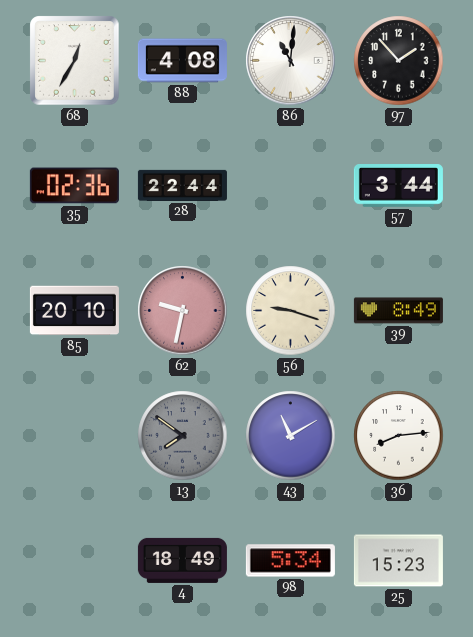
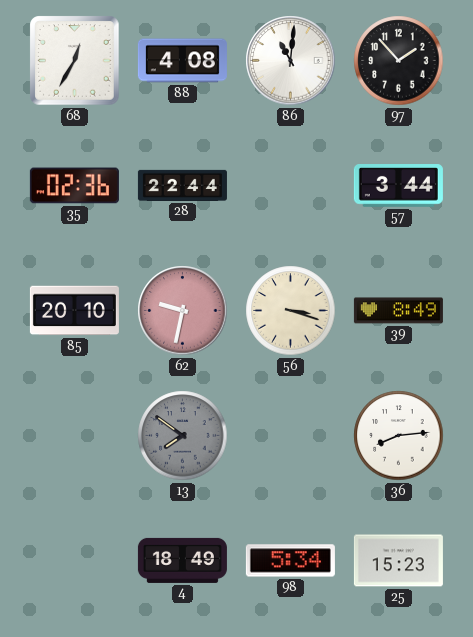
56: 9:18 -> 3:18
43: 11:10 -> none
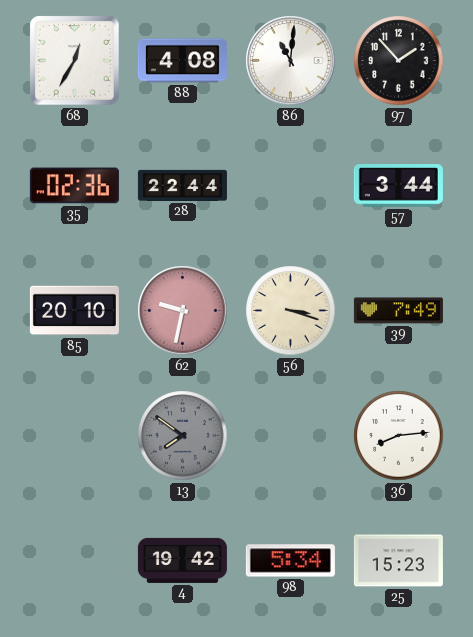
39: 8:49 -> 7:49
4: 18:49 -> 19:42
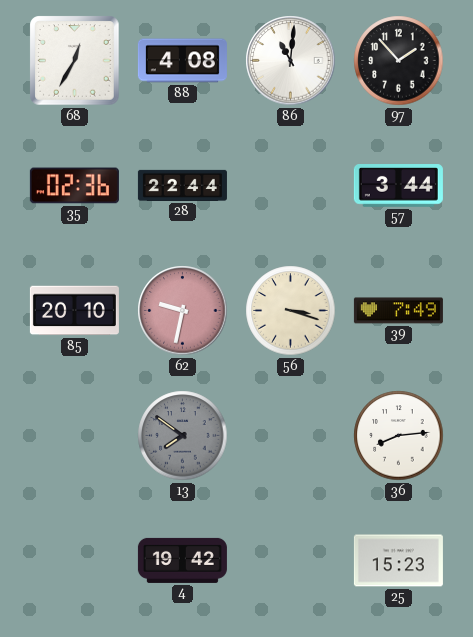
98: 5:34 -> none
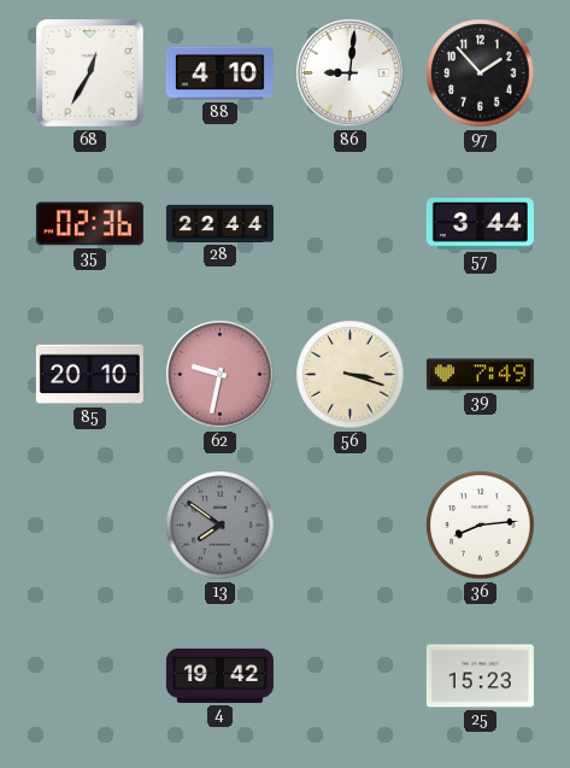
88: 4:08 -> 4:10
86: 11:01 -> 9:01
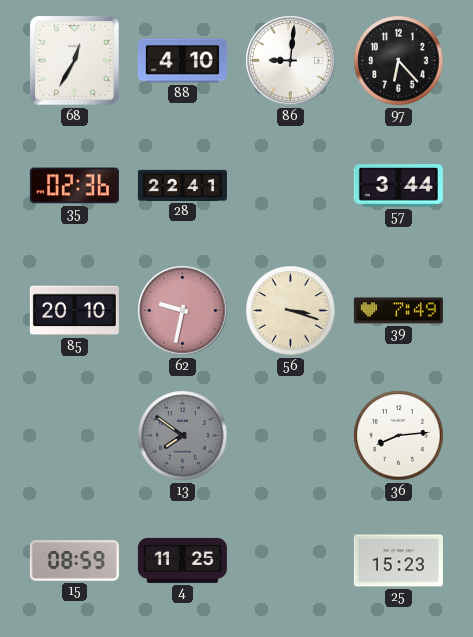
97: 1:53 -> 6:23
28: 22:44 -> 22:41
15: none -> 08:59
4: 19:42 -> 11:25
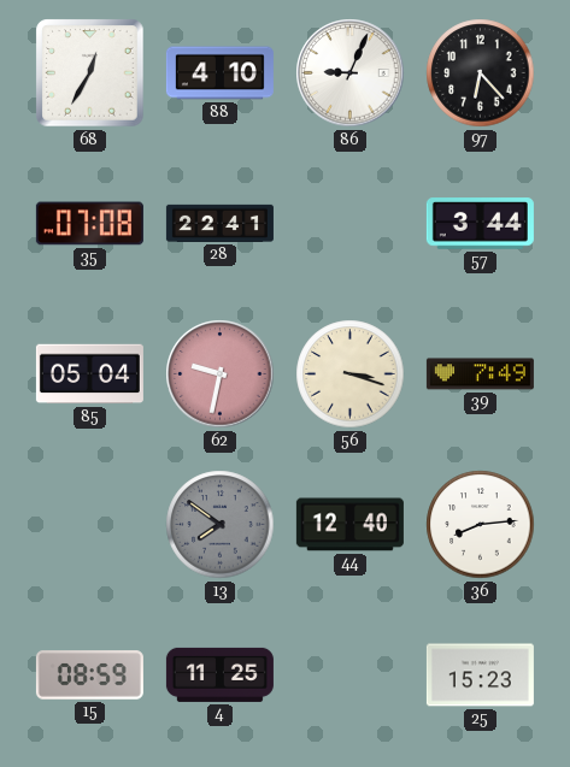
86: 9:01 -> 9:04
35: 02:36 -> 07:08
85: 20:10 -> 05:04
44: none -> 12:40
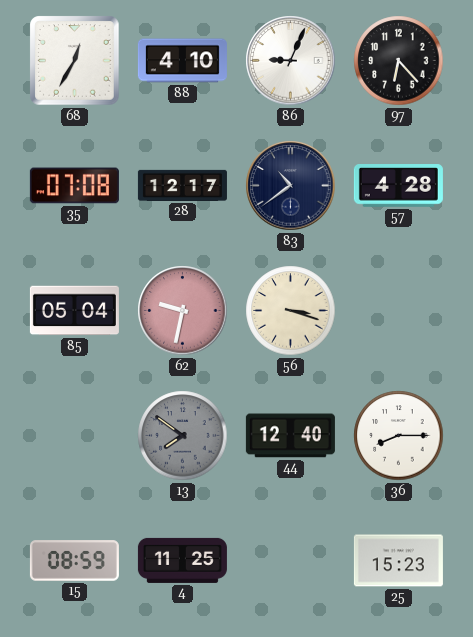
28: 22:41 -> 12:17
83: none -> 10:39
57: 3:44 -> 4:28
39: 7:49 -> none
36: 8:14 -> 8:15
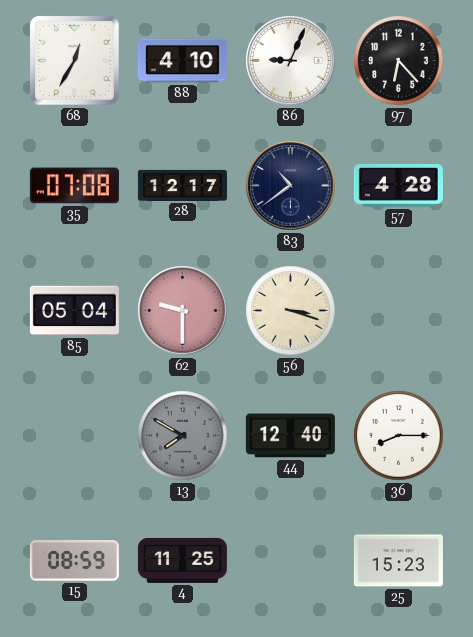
62: 9:32 -> 9:30
13: 7:51 -> 7:50
